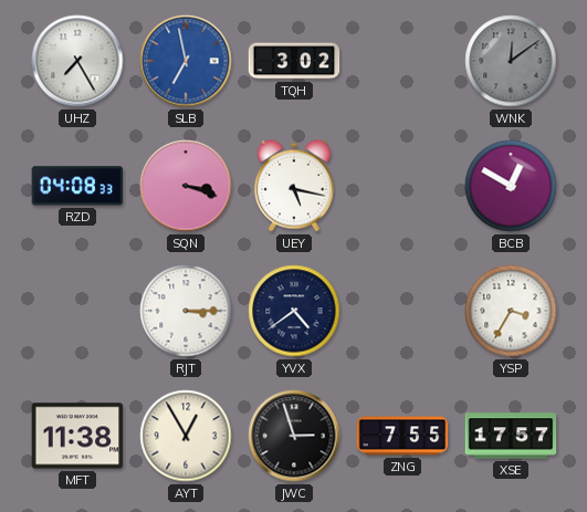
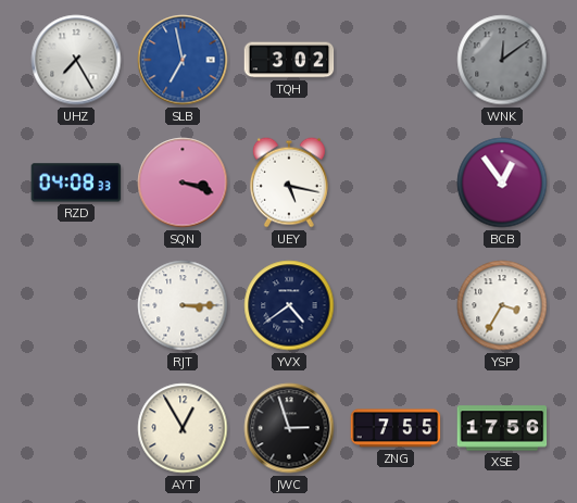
BCB: 12:50 -> 12:54
MFT: 11:38 -> none
XSE: 17:57 -> 17:56
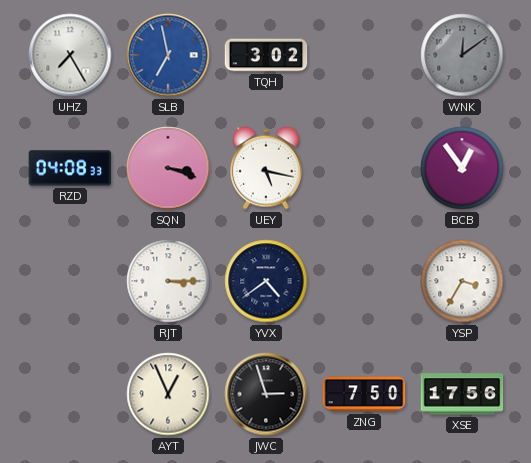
AYT: 12:55 -> 12:56
ZNG: 7:55 -> 7:50
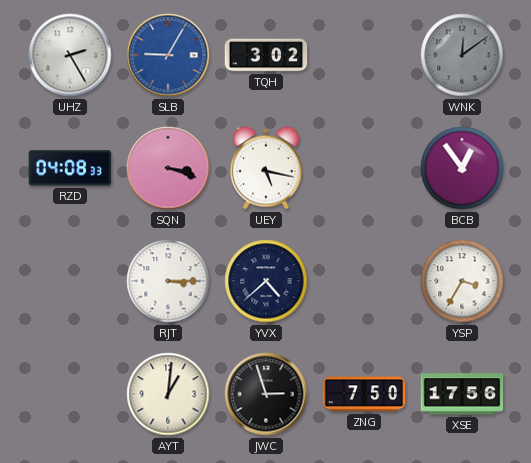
UHZ: 7:25 -> 2:25
SLB: 6:58 -> 9:05
YVX: 4:39 -> 4:38
AYT: 12:56 -> 1:01
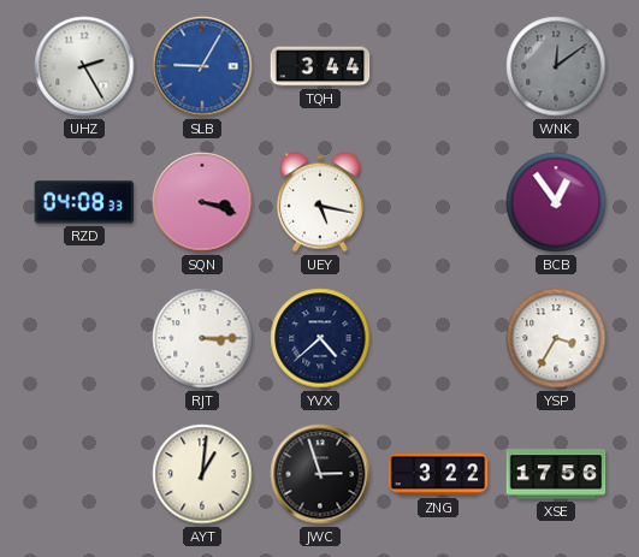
TQH: 3:02 -> 3:44
ZNG: 7:50 -> 3:22
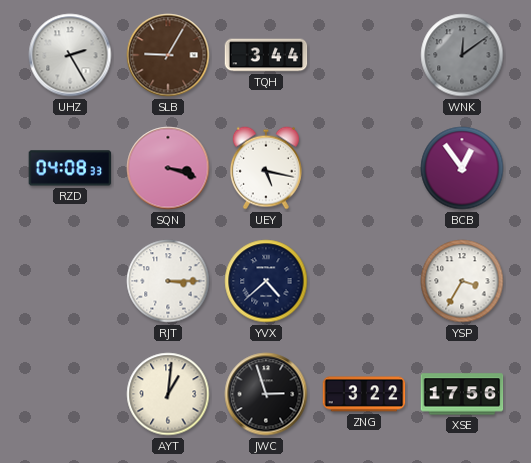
SLB dial: blue -> brown
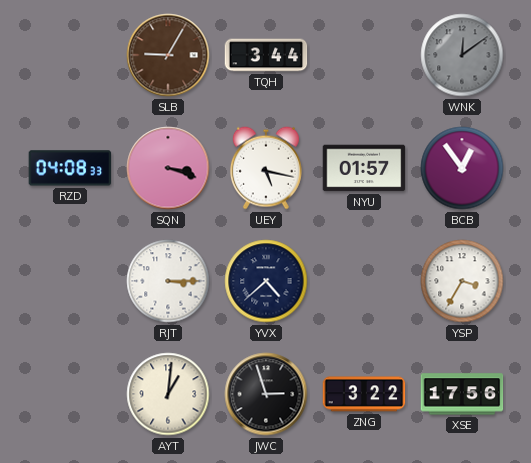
UHZ: 2:25 -> none
NYU: none -> 01:57
